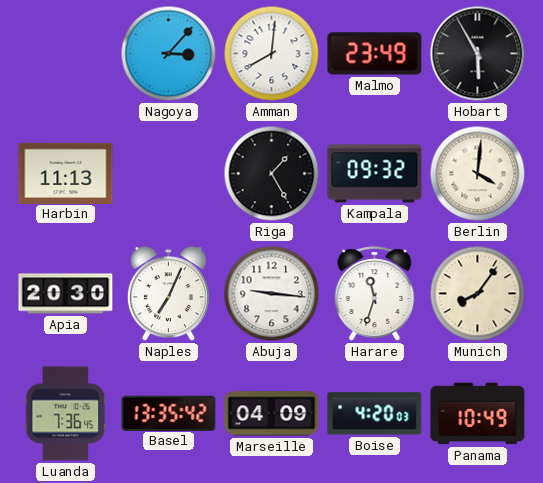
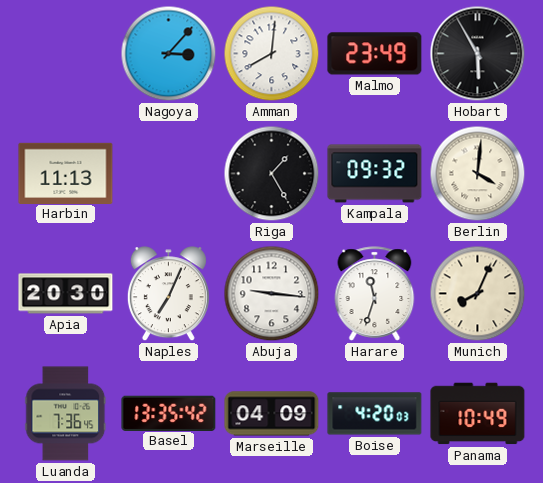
Munich: 8:06 -> 8:04
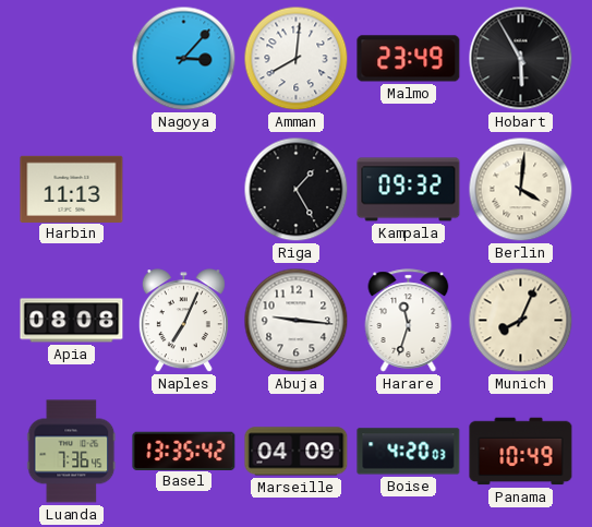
Apia: 20:30 -> 08:08
